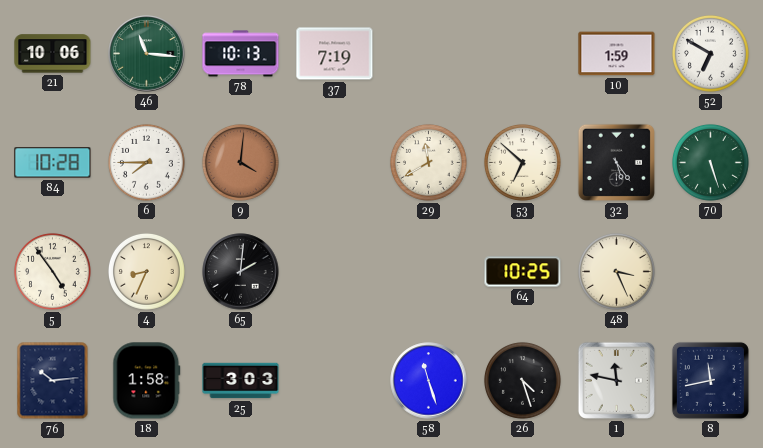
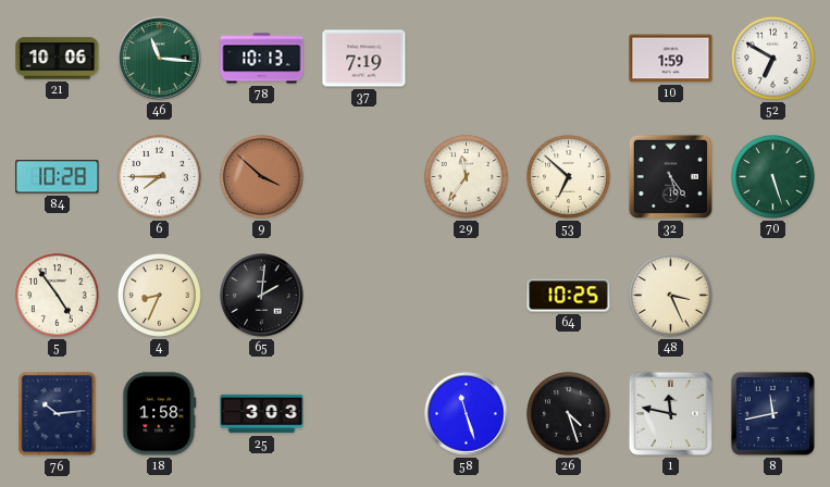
9: 4:01 -> 3:52
29: 11:40 -> 11:36
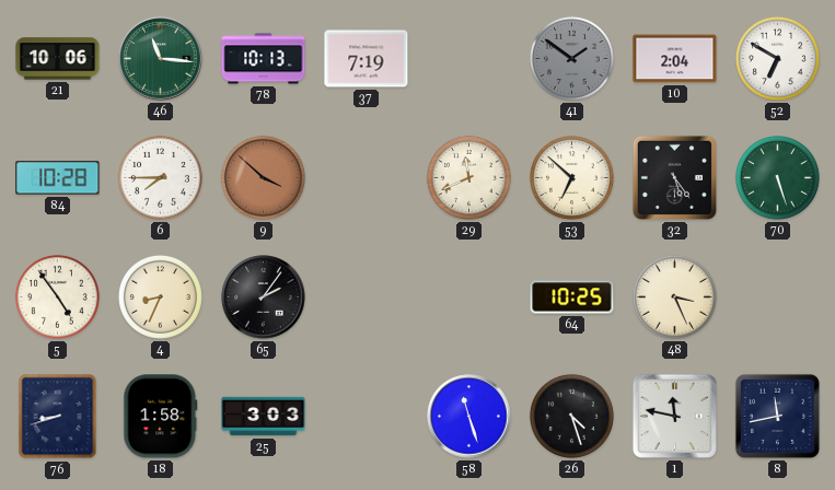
41: none -> 1:51
10: 1:59 -> 2:04
29: 11:36 -> 11:41
65: 2:01 -> 2:06
76: 10:14 -> 8:42
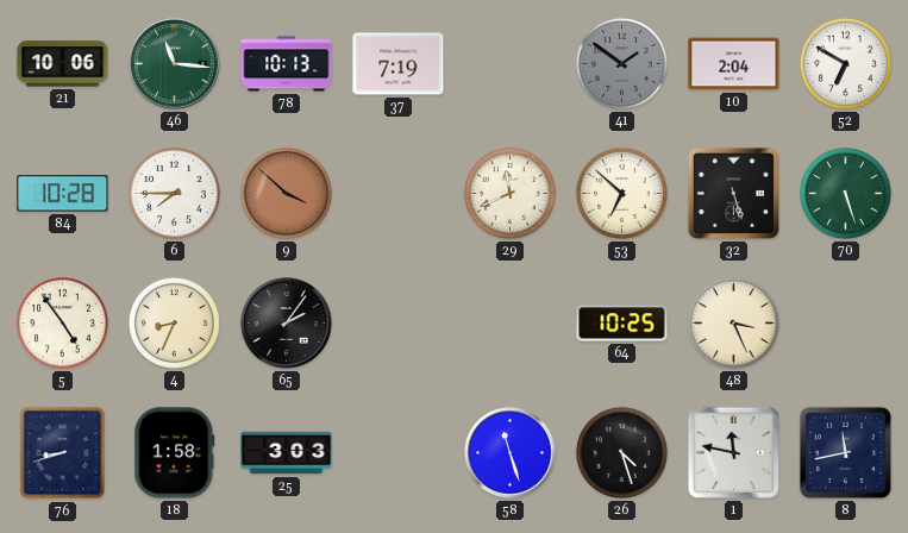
32: 5:24 -> 5:27
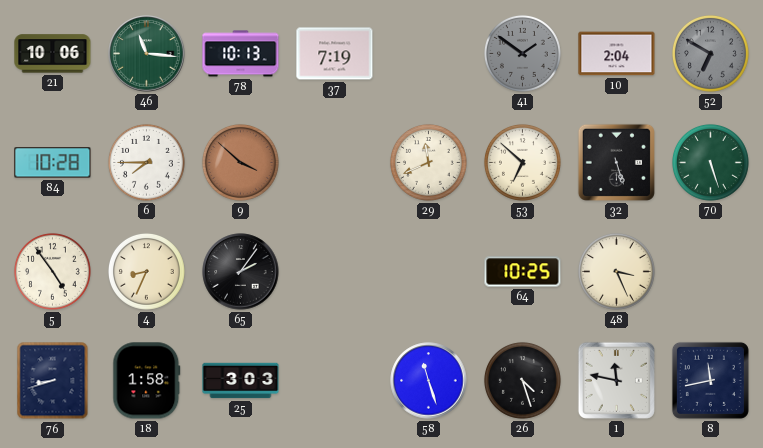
52 dial: white -> grey
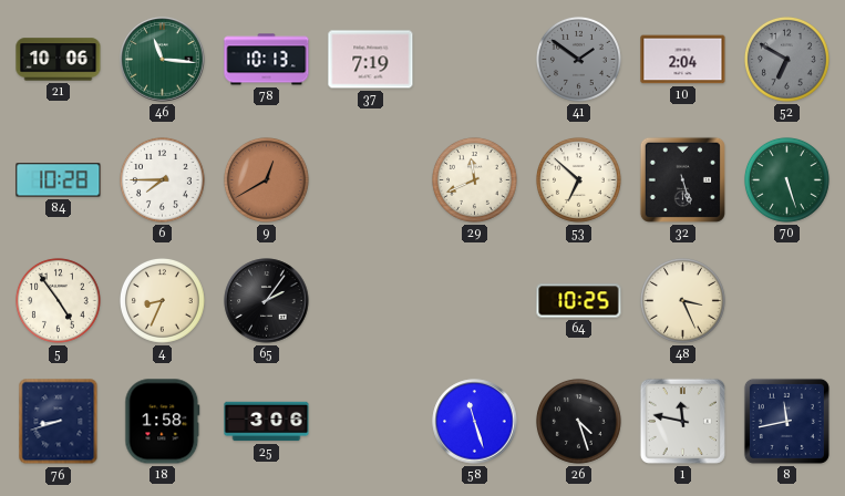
9: 3:52 -> 12:40
25: 3:03 -> 3:06
